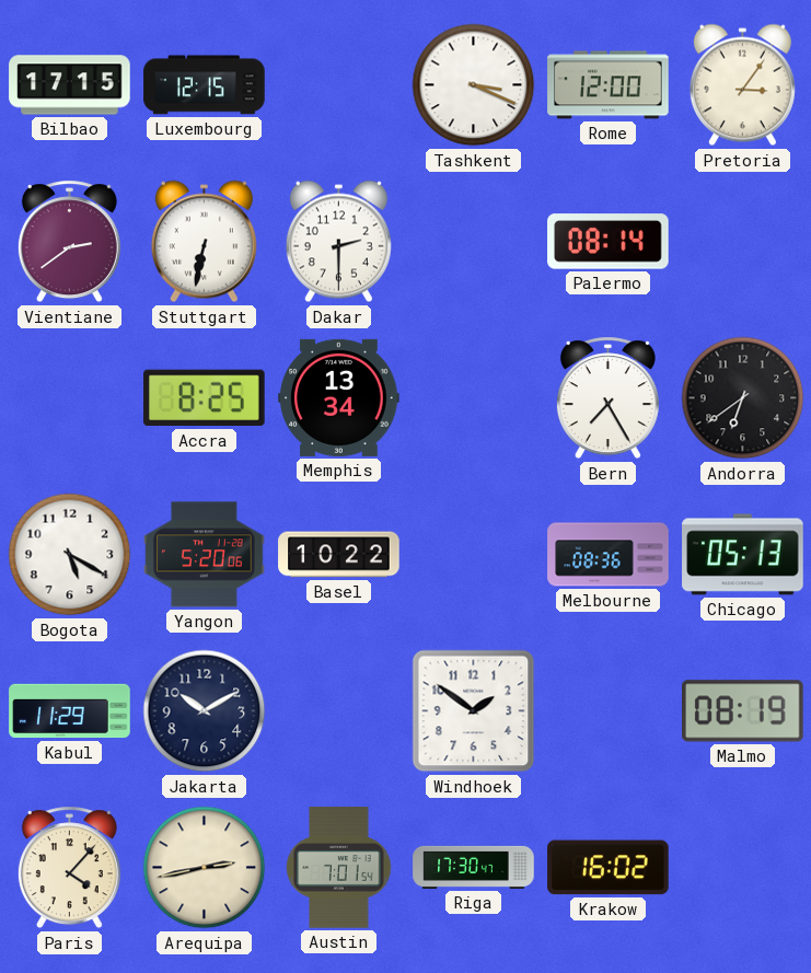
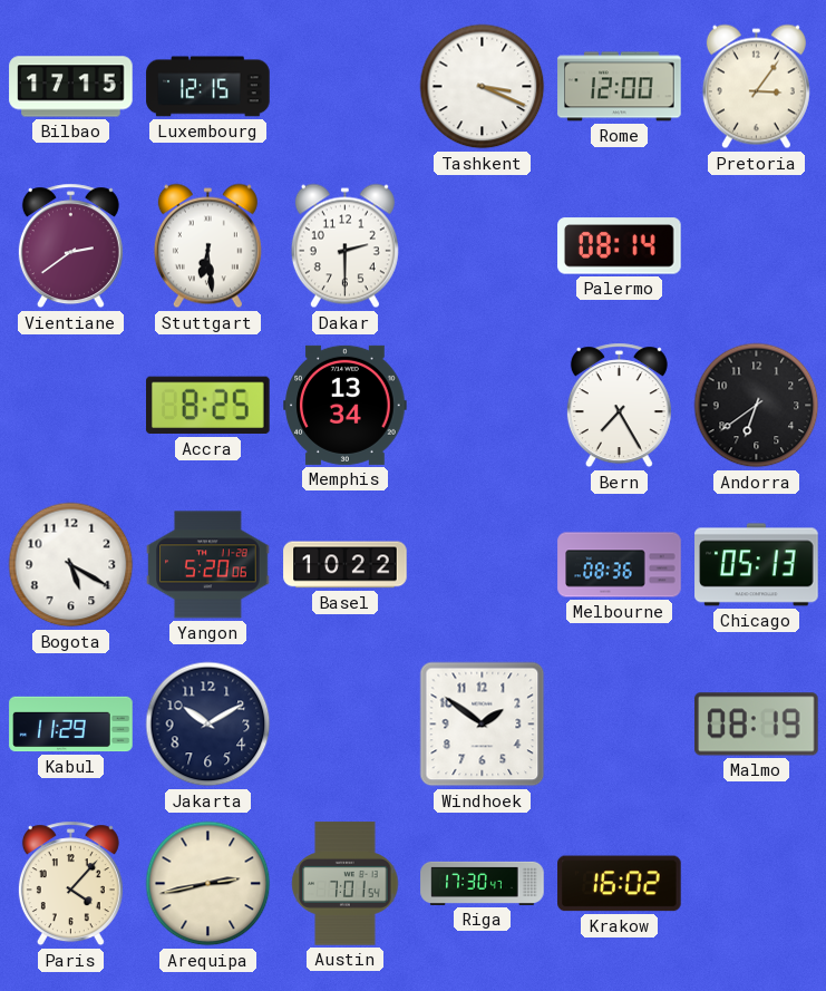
Stuttgart: 6:32 -> 6:29
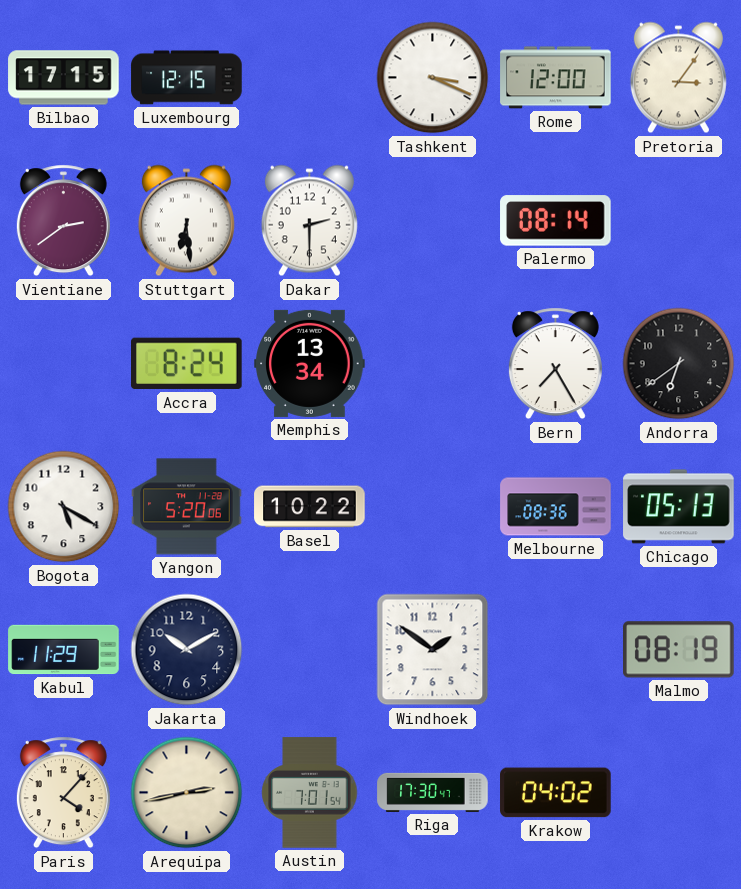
Accra: 8:25 -> 8:24
Krakow: 16:02 -> 04:02
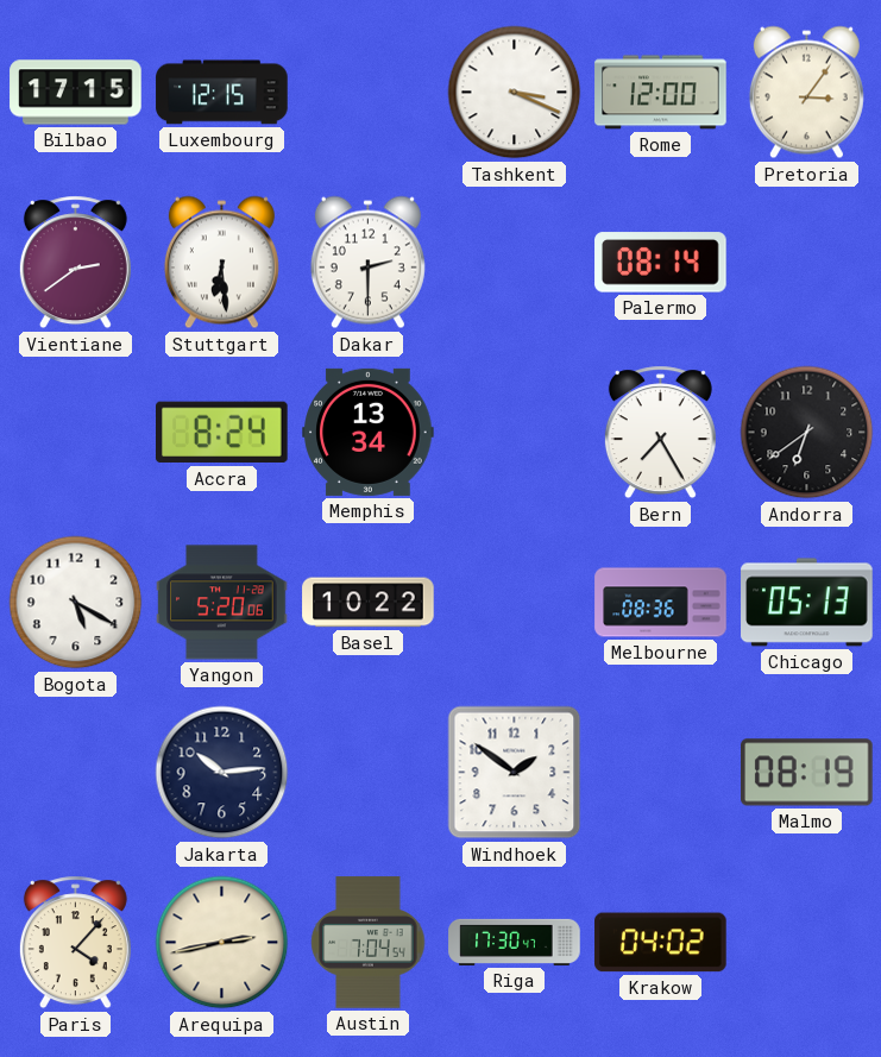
Kabul: 11:29 -> none
Jakarta: 10:10 -> 10:14
Austin: 7:01 -> 7:04
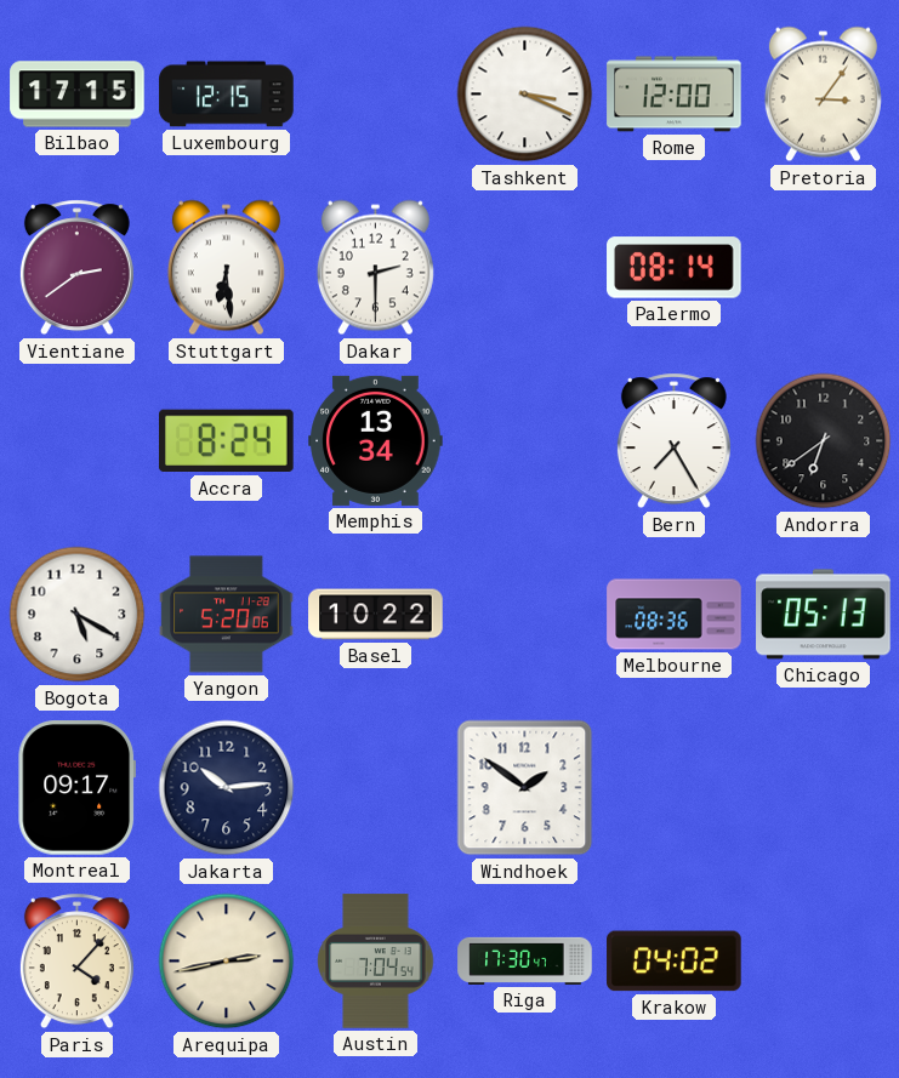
Montreal: none -> 09:17
Malmo: 08:19 -> none
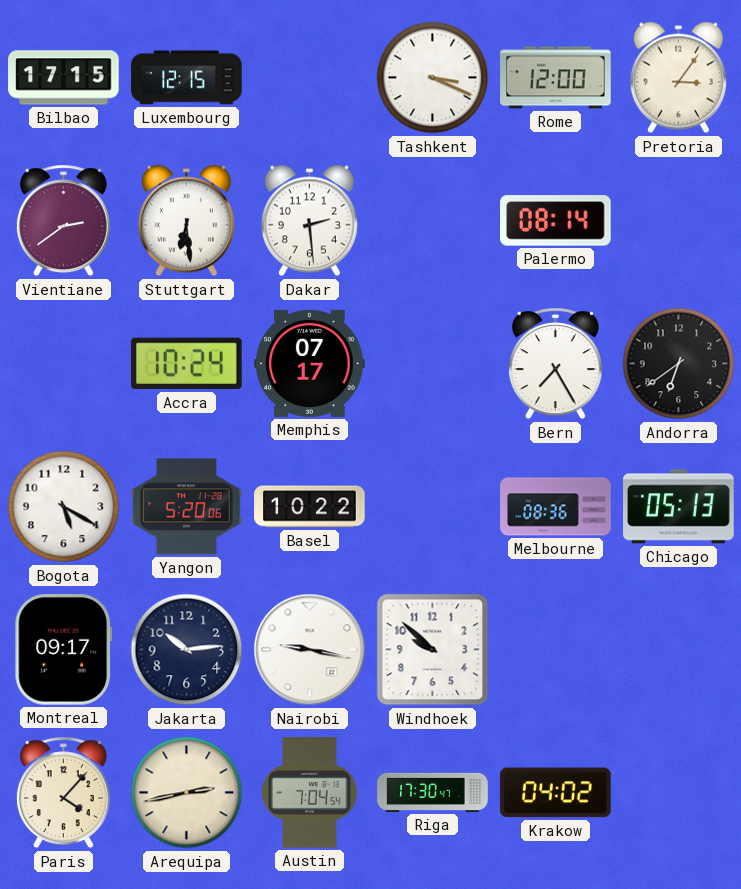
Dakar: 2:30 -> 2:29
Accra: 8:24 -> 10:24
Memphis: 13:34 -> 07:17
Nairobi: none -> 9:17
Windhoek: 1:51 -> 9:52
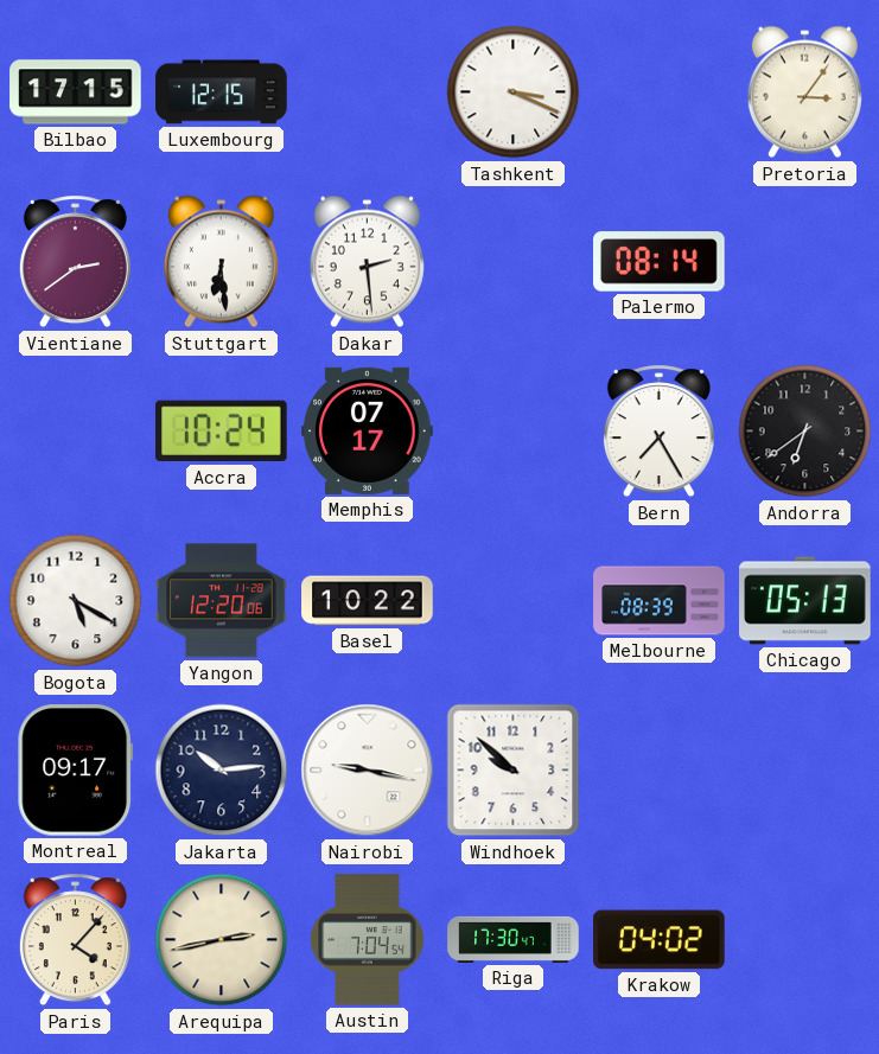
Rome: 12:00 -> none
Yangon: 5:20 -> 12:20
Melbourne: 08:36 -> 08:39
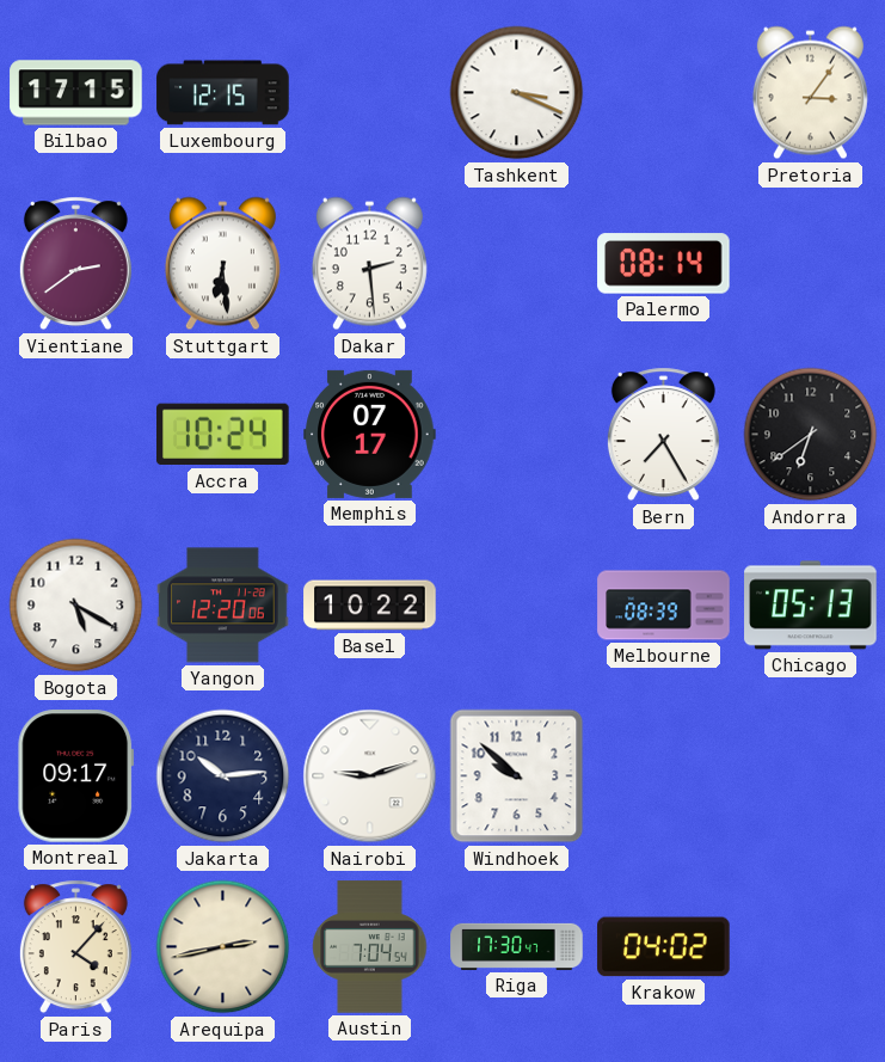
Nairobi: 9:17 -> 9:12
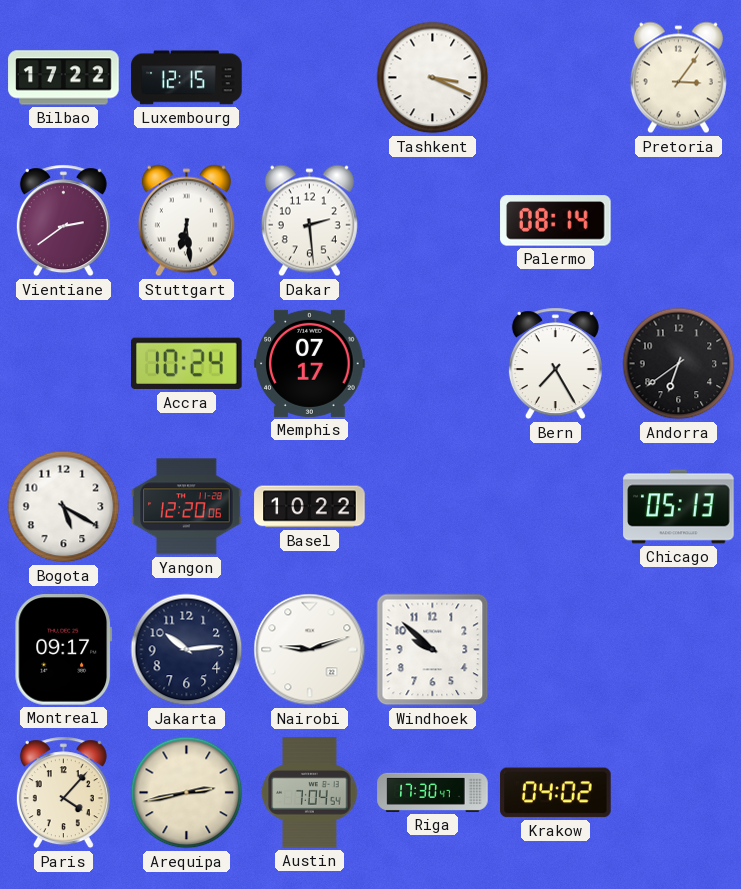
Bilbao: 17:15 -> 17:22
Melbourne: 08:39 -> none
